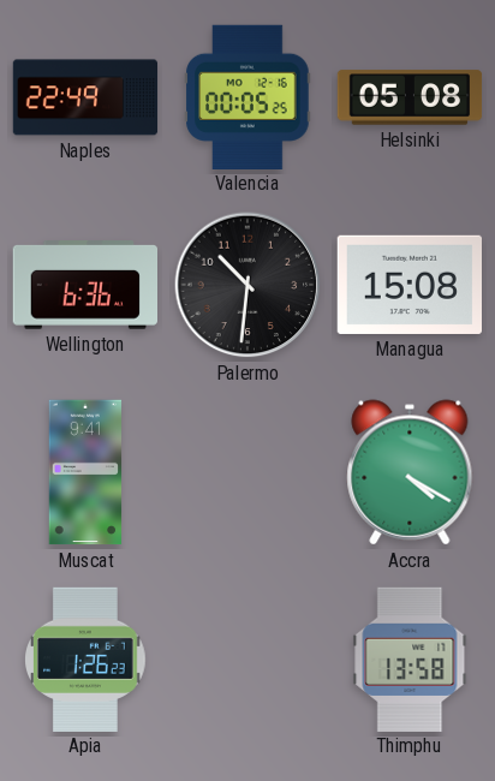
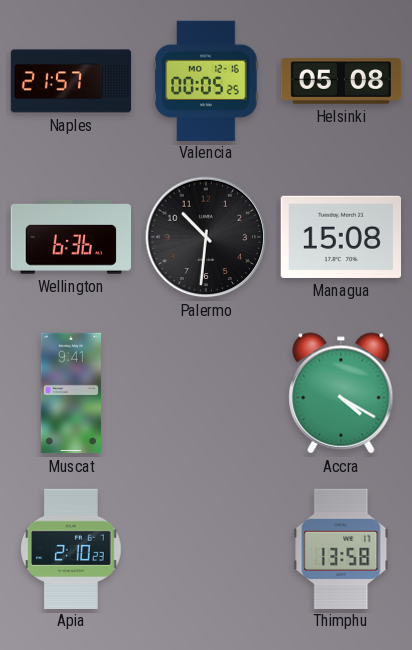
Naples: 22:49 -> 21:57
Apia: 1:26 -> 2:10
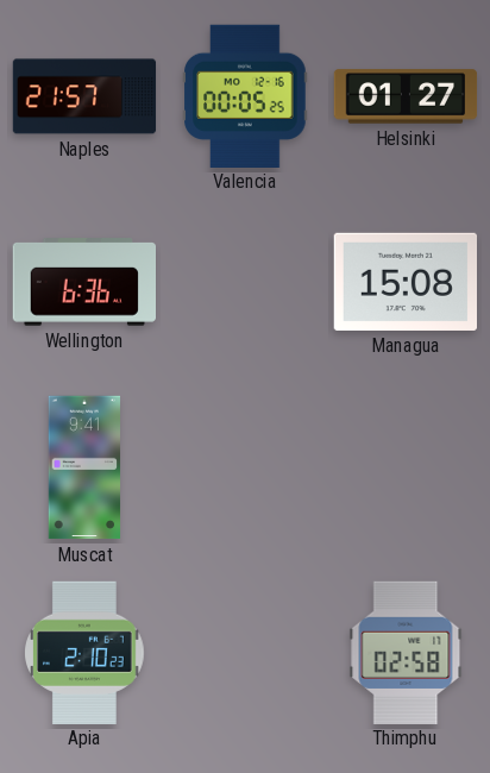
Helsinki: 05:08 -> 01:27
Palermo: 10:31 -> none
Accra: 4:20 -> none
Thimphu: 13:58 -> 02:58
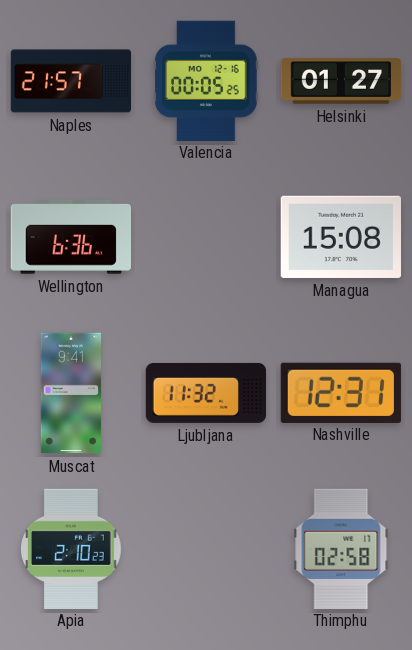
Ljubljana: none -> 11:32
Nashville: none -> 12:31
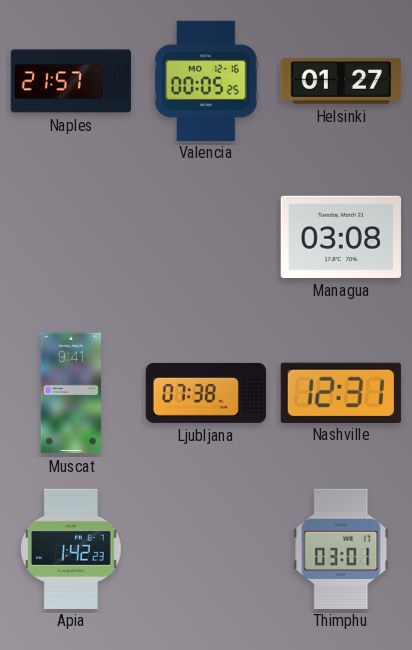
Wellington: 6:36 -> none
Managua: 15:08 -> 03:08
Ljubljana: 11:32 -> 07:38
Apia: 2:10 -> 1:42
Thimphu: 02:58 -> 03:01
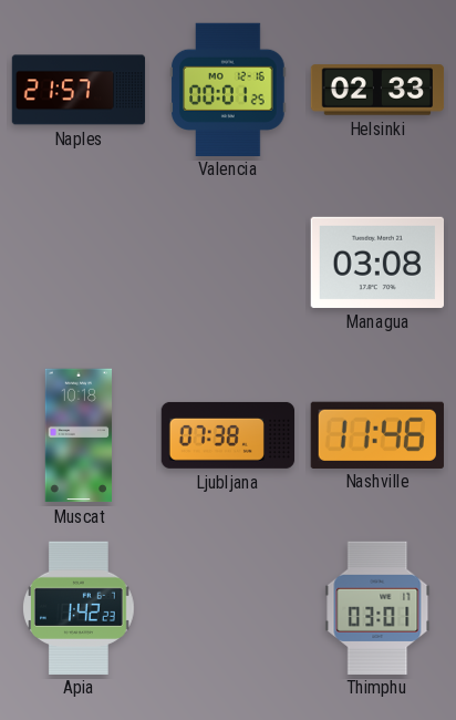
Valencia: 00:05 -> 00:01
Helsinki: 01:27 -> 02:33
Muscat: 9:41 -> 10:18
Nashville: 12:31 -> 11:46
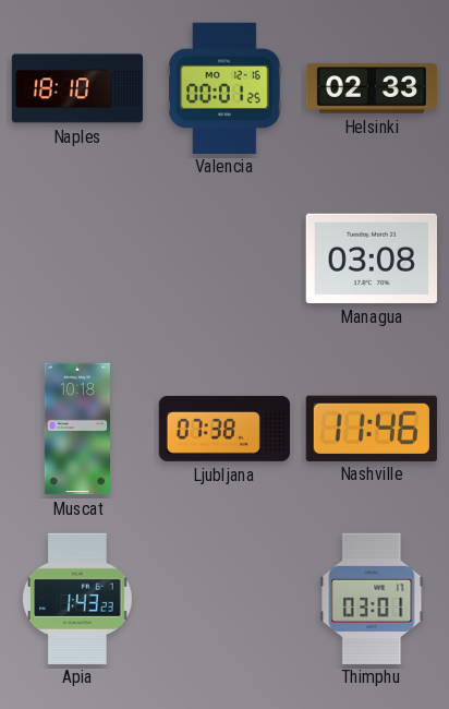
Naples: 21:57 -> 18:10
Apia: 1:42 -> 1:43
